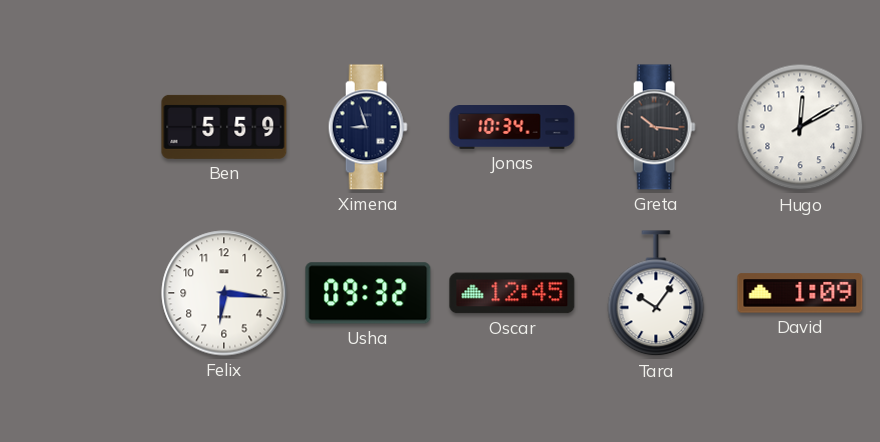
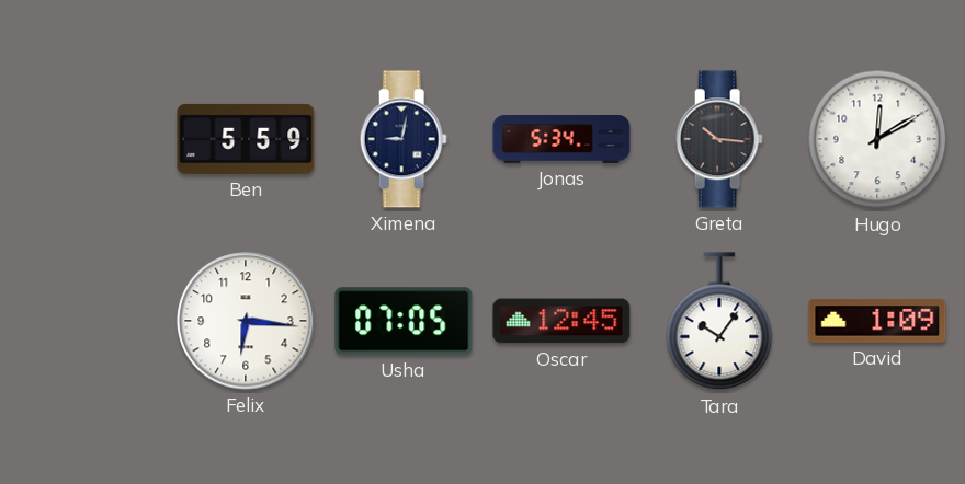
Ximena: 8:57 -> 9:02
Jonas: 10:34 -> 5:34
Usha: 09:32 -> 07:05
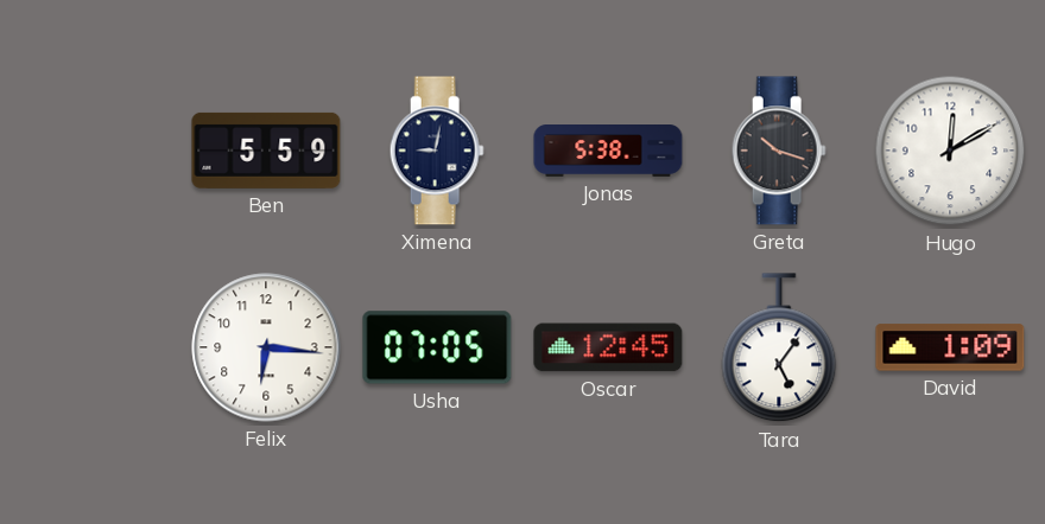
Jonas: 5:34 -> 5:38
Greta: 10:16 -> 10:18
Tara: 10:06 -> 5:06
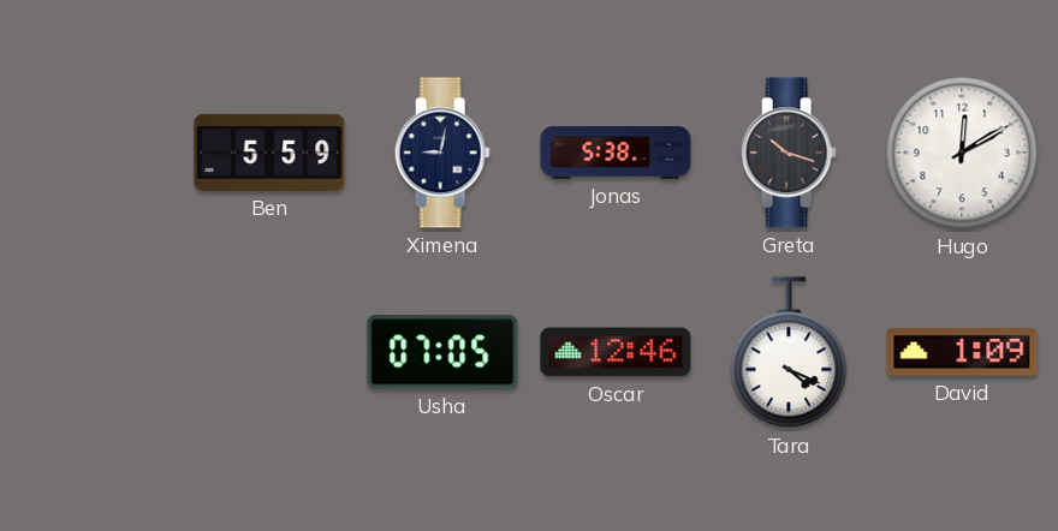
Felix: 6:16 -> none
Oscar: 12:45 -> 12:46
Tara: 5:06 -> 4:19
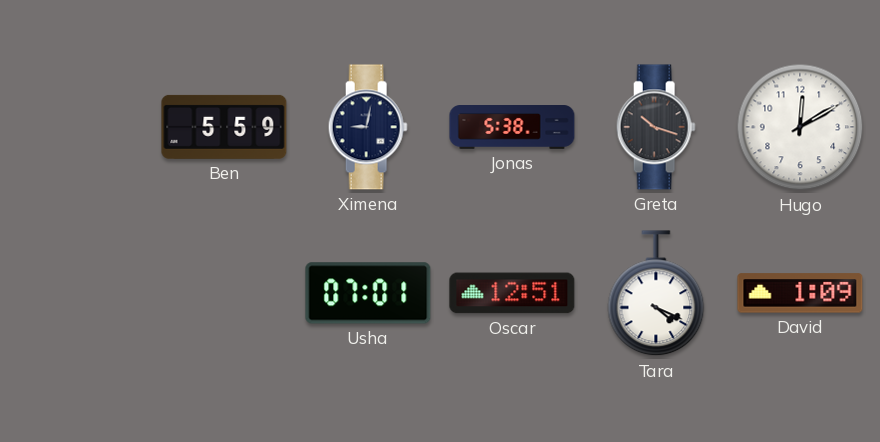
Usha: 07:05 -> 07:01
Oscar: 12:46 -> 12:51
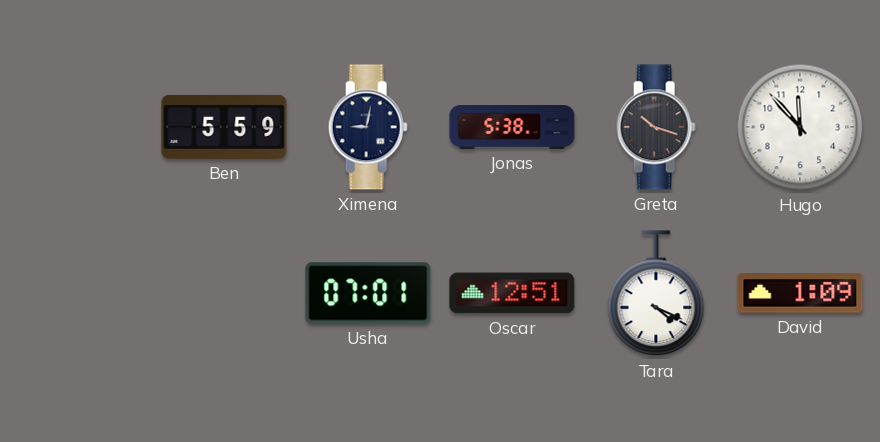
Hugo: 12:10 -> 11:53
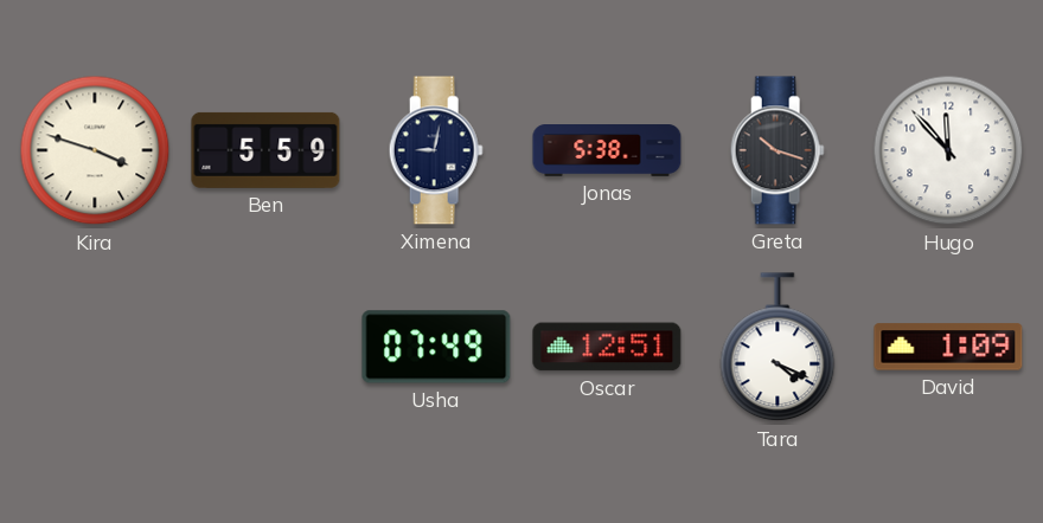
Kira: none -> 3:48
Usha: 07:01 -> 07:49
